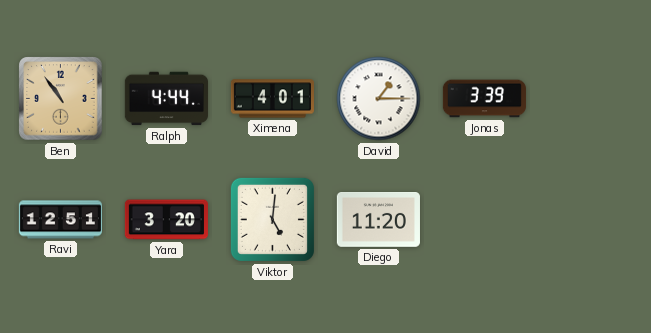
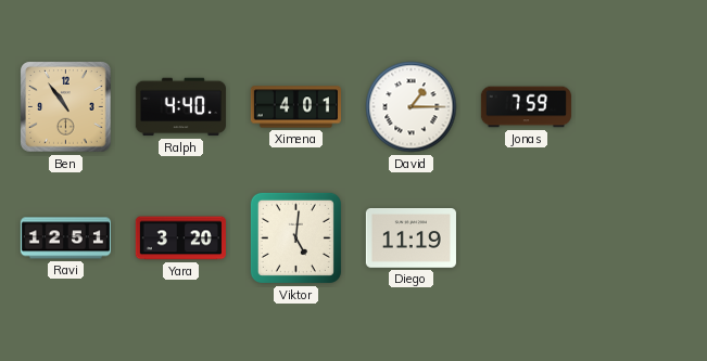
Ralph: 4:44 -> 4:40
Jonas: 3:39 -> 7:59
Diego: 11:20 -> 11:19
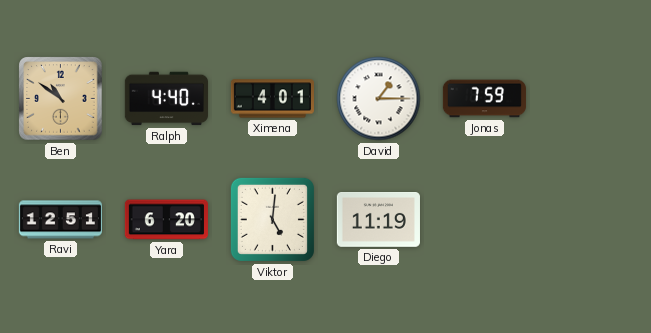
Ben: 10:54 -> 10:51
Yara: 3:20 -> 6:20
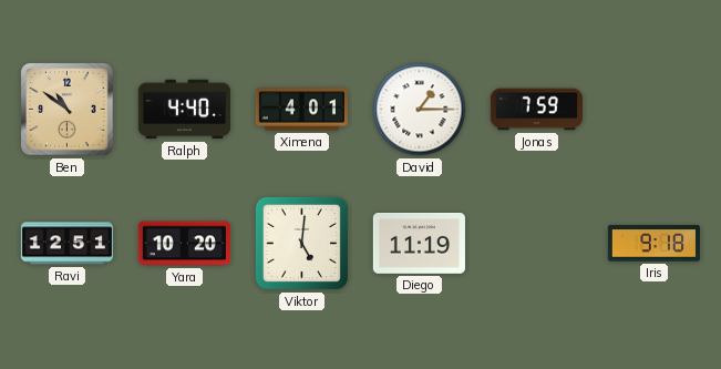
Yara: 6:20 -> 10:20
Iris: none -> 9:18
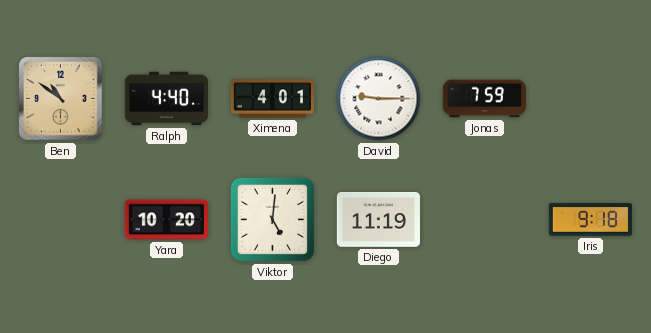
David: 1:15 -> 9:15
Ravi: 12:51 -> none
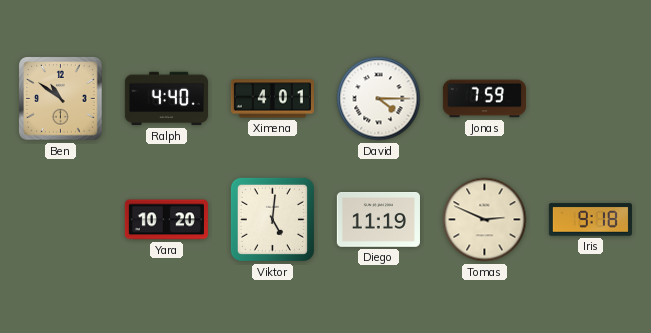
David: 9:15 -> 4:15
Tomas: none -> 2:49
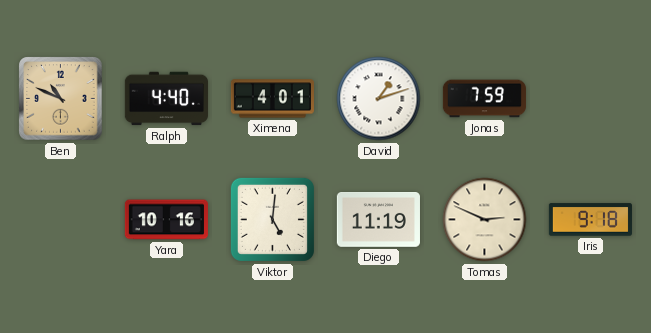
Ben: 10:51 -> 10:49
David: 4:15 -> 1:12
Yara: 10:20 -> 10:16
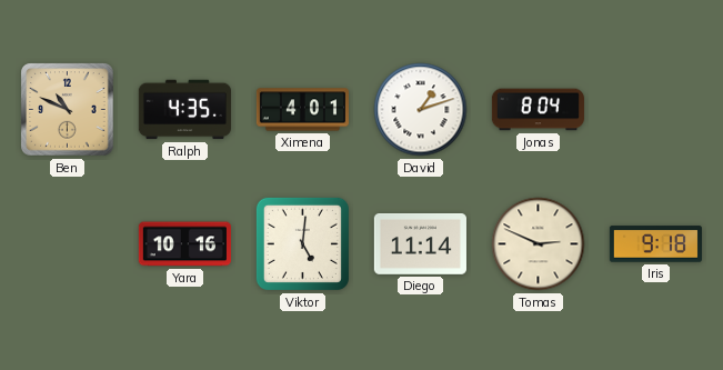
Ralph: 4:40 -> 4:35
Jonas: 7:59 -> 8:04
Diego: 11:19 -> 11:14
